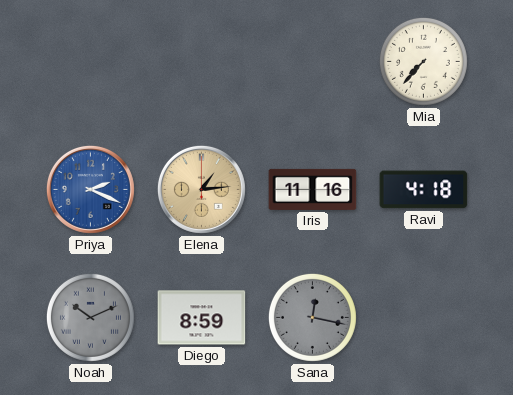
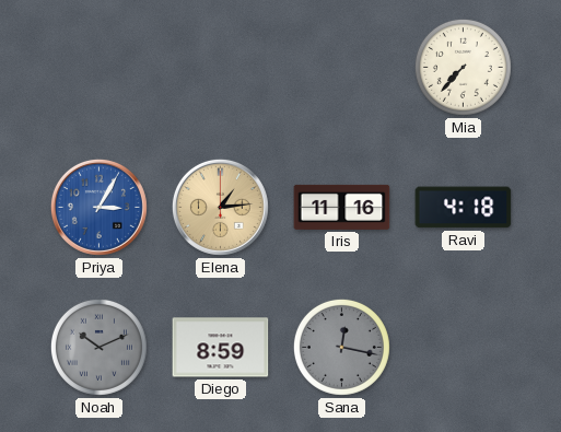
Priya: 2:19 -> 3:05
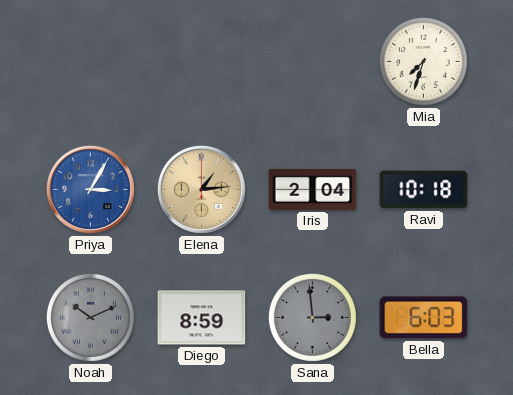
Mia: 7:37 -> 7:33
Iris: 11:16 -> 2:04
Ravi: 4:18 -> 10:18
Sana: 12:17 -> 2:59
Bella: none -> 6:03
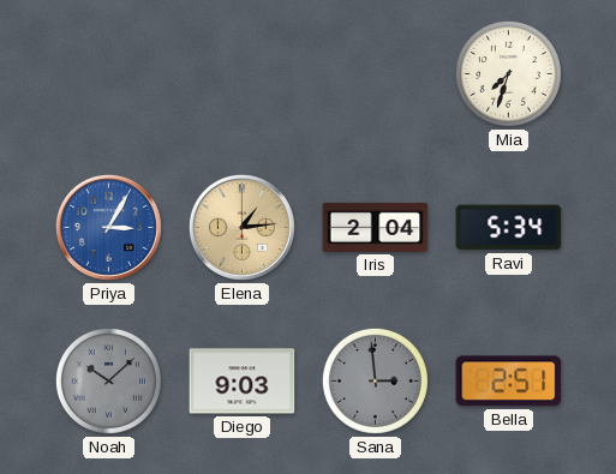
Ravi: 10:18 -> 5:34
Noah: 10:11 -> 10:08
Diego: 8:59 -> 9:03
Bella: 6:03 -> 2:51
